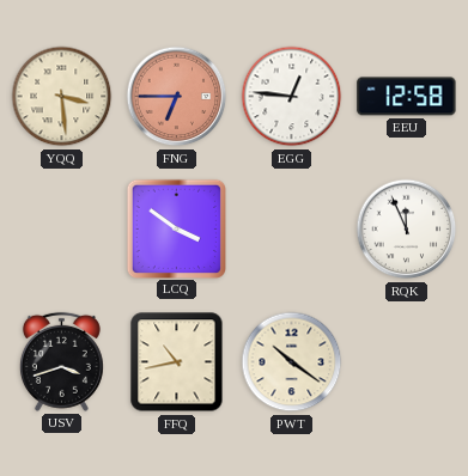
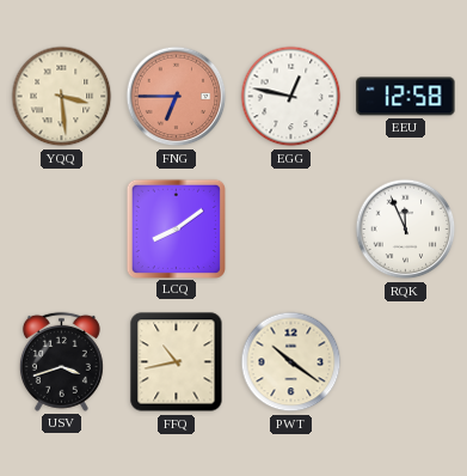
EGG: 12:46 -> 12:47
LCQ: 3:51 -> 8:09
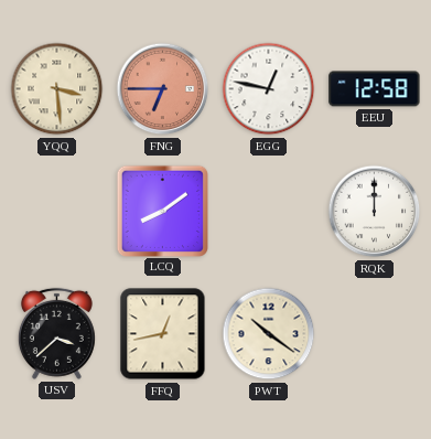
RQK: 11:56 -> 12:00
USV: 3:42 -> 3:38
FFQ: 10:43 -> 12:43
